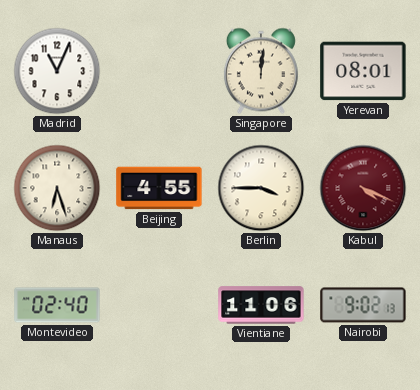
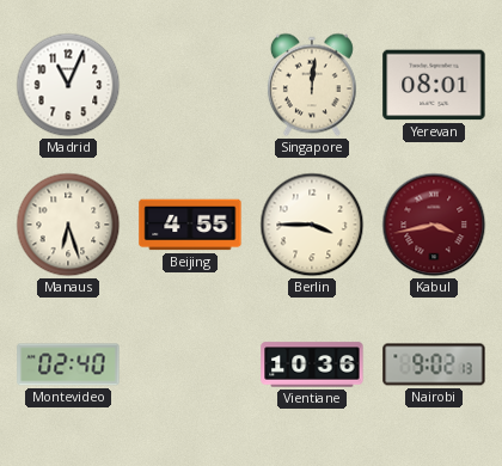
Kabul: 4:19 -> 3:43
Vientiane: 11:06 -> 10:36
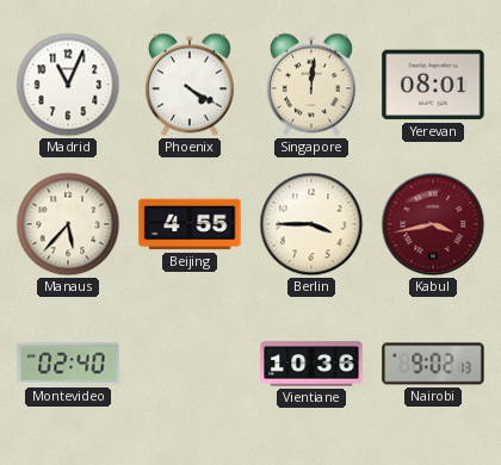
Phoenix: none -> 4:20
Manaus: 6:27 -> 5:37
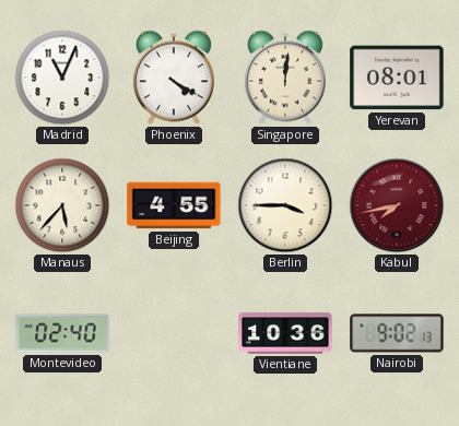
Kabul: 3:43 -> 7:43
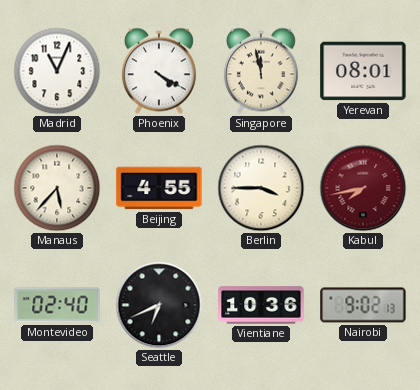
Singapore: 12:01 -> 11:58
Seattle: none -> 6:41
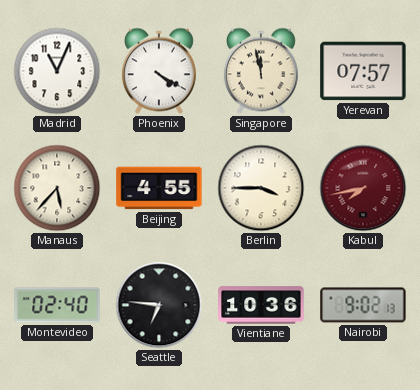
Yerevan: 08:01 -> 07:57
Seattle: 6:41 -> 6:46
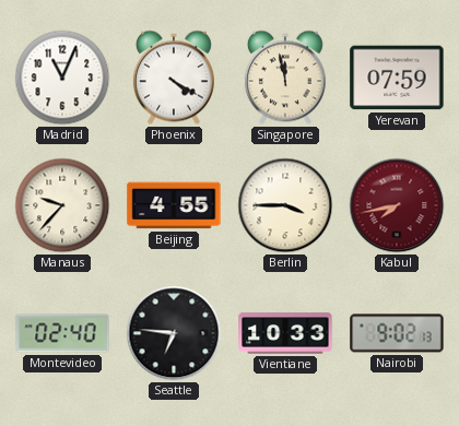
Yerevan: 07:57 -> 07:59
Manaus: 5:37 -> 9:37
Vientiane: 10:36 -> 10:33
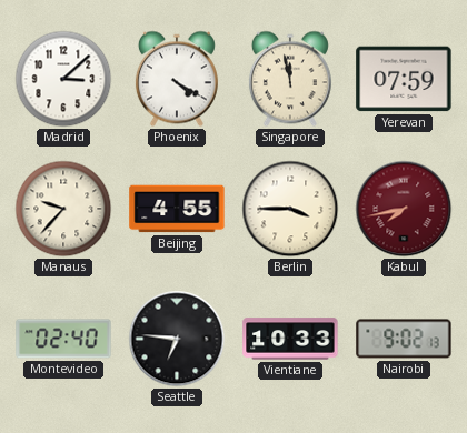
Madrid: 11:04 -> 3:08
